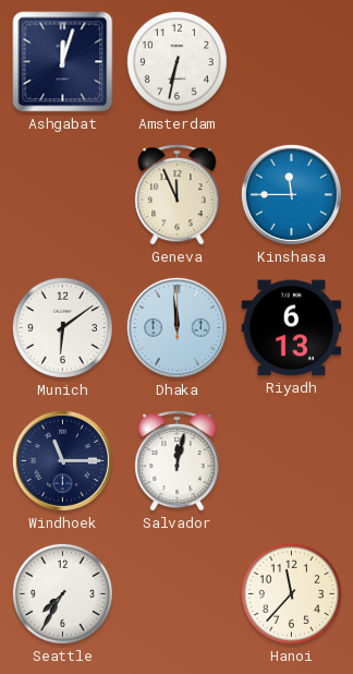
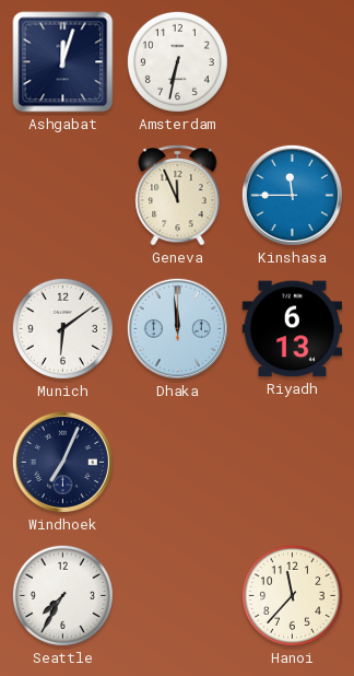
Windhoek: 11:15 -> 7:04
Salvador: 12:02 -> none
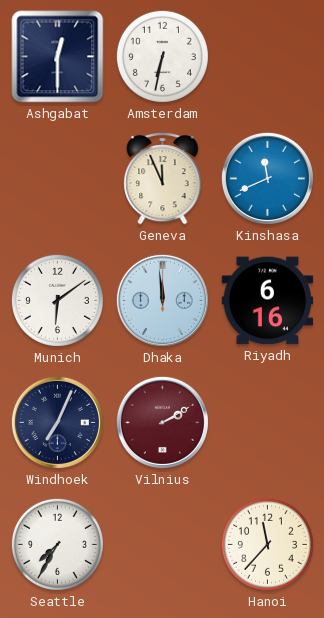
Ashgabat: 12:03 -> 12:30
Kinshasa: 11:45 -> 11:41
Riyadh: 6:13 -> 6:16
Vilnius: none -> 2:10
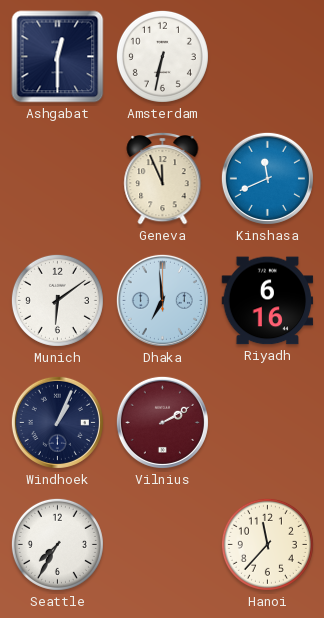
Dhaka: 11:59 -> 6:59
Windhoek: 7:04 -> 1:04
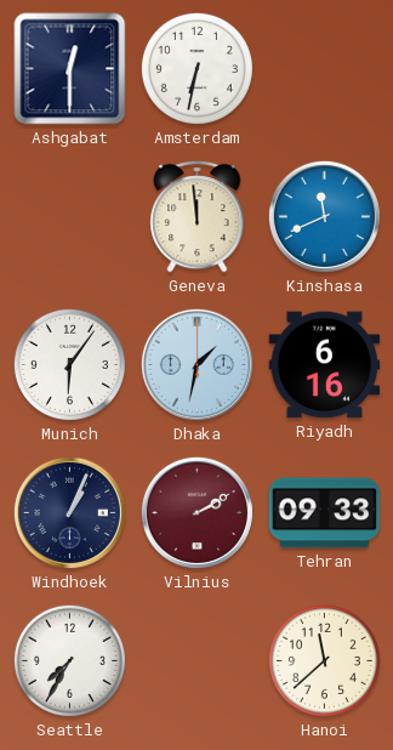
Geneva: 11:56 -> 11:59
Munich: 6:09 -> 6:06
Dhaka: 6:59 -> 1:32
Tehran: none -> 09:33
Hanoi: 11:37 -> 11:38
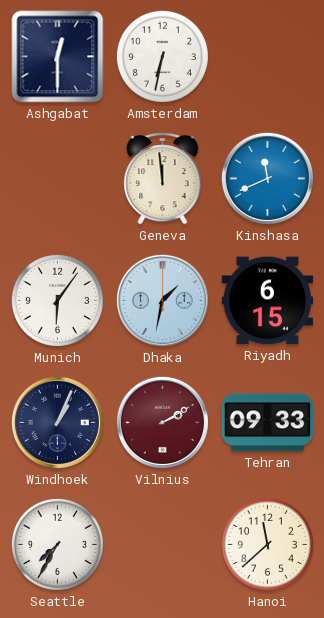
Riyadh: 6:16 -> 6:15
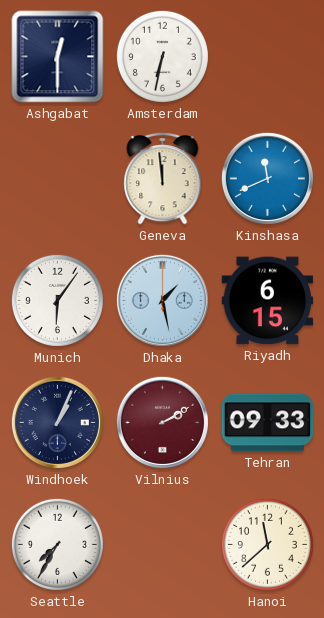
Dhaka: 1:32 -> 1:28
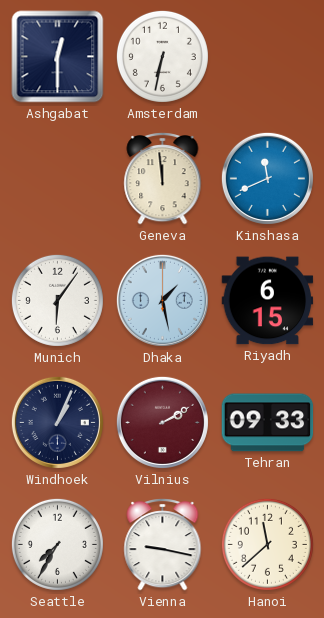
Vienna: none -> 9:17
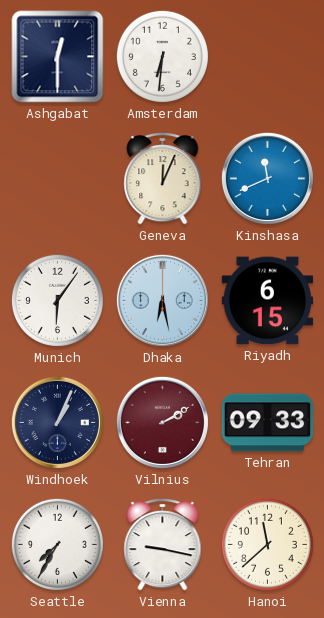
Amsterdam: 6:32 -> 6:31
Geneva: 11:59 -> 12:04
Dhaka: 1:28 -> 6:28
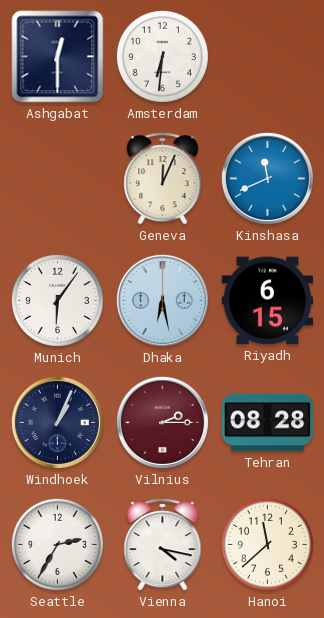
Vilnius: 2:10 -> 2:15
Tehran: 09:33 -> 08:28
Seattle: 7:35 -> 2:35
Vienna: 9:17 -> 4:17
